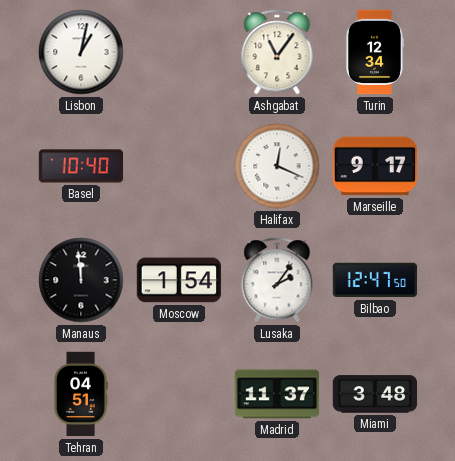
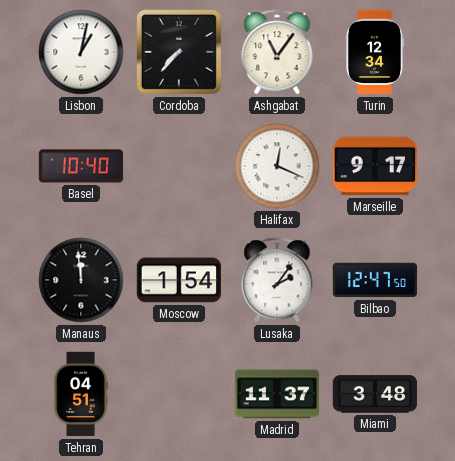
Cordoba: none -> 7:37
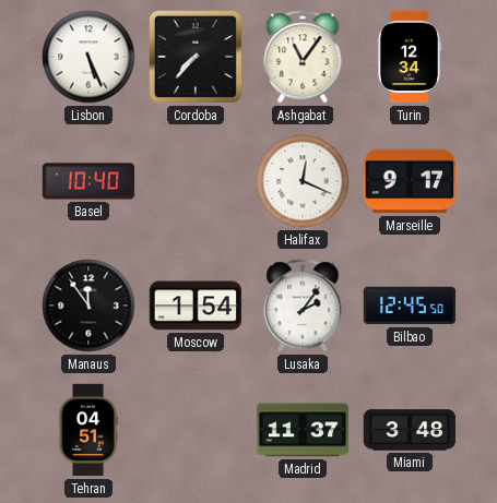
Lisbon: 1:02 -> 5:26
Manaus: 11:59 -> 11:54
Bilbao: 12:47 -> 12:45
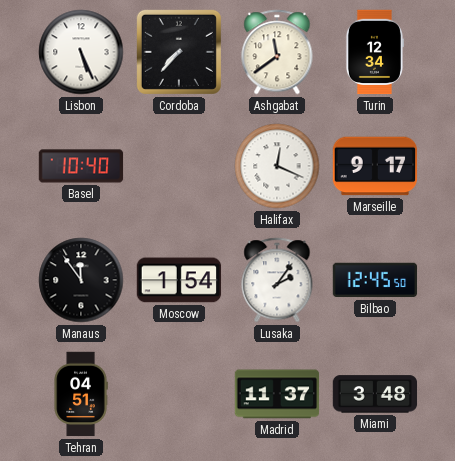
Ashgabat: 11:06 -> 11:39
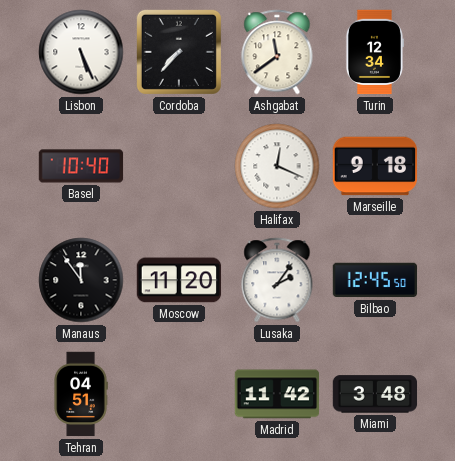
Marseille: 9:17 -> 9:18
Moscow: 1:54 -> 11:20
Madrid: 11:37 -> 11:42
